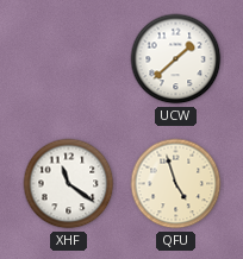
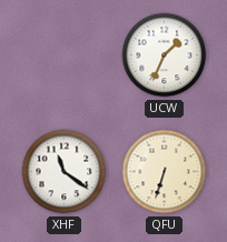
UCW: 1:38 -> 1:34
QFU: 4:57 -> 6:33
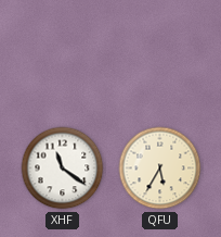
UCW: 1:34 -> none
QFU: 6:33 -> 5:35
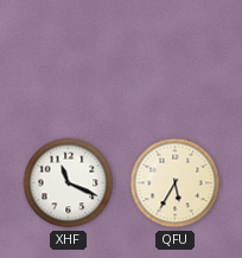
XHF: 11:21 -> 11:19
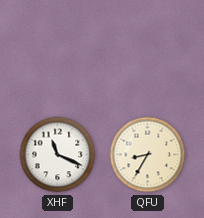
QFU: 5:35 -> 8:35
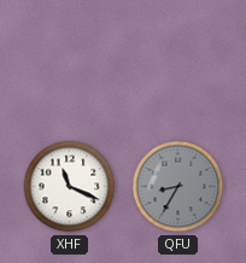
QFU dial: cream -> grey
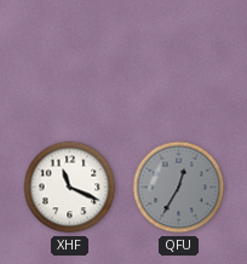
QFU: 8:35 -> 12:35
